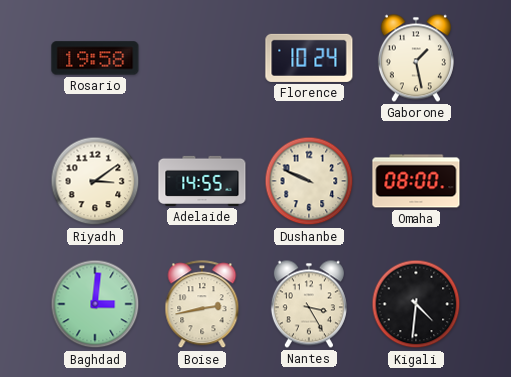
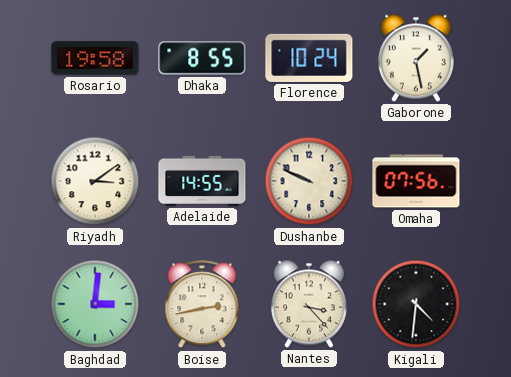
Dhaka: none -> 8:55
Omaha: 08:00 -> 07:56
Nantes: 3:25 -> 3:23
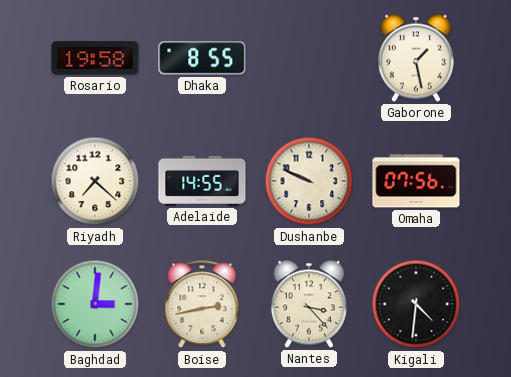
Florence: 10:24 -> none
Riyadh: 3:09 -> 7:22
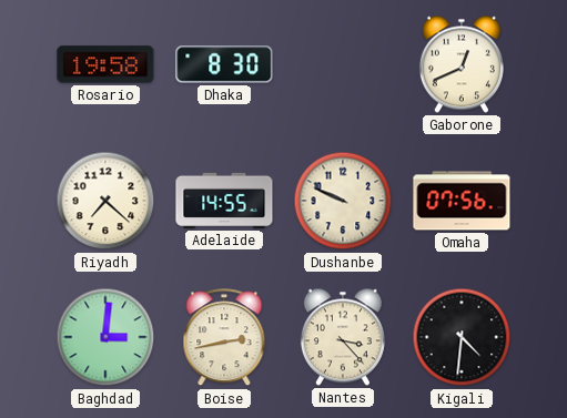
Dhaka: 8:55 -> 8:30
Gaborone: 1:28 -> 12:41
